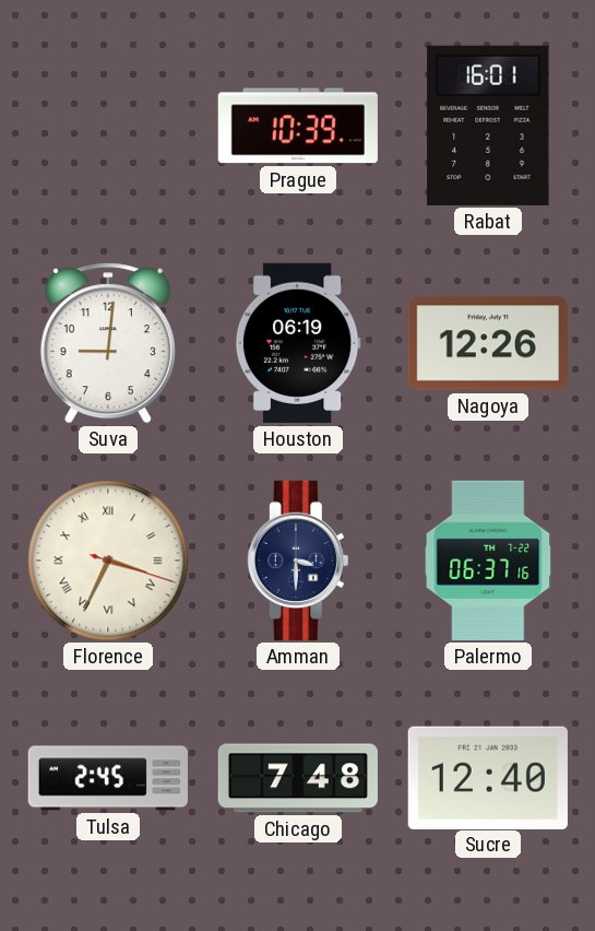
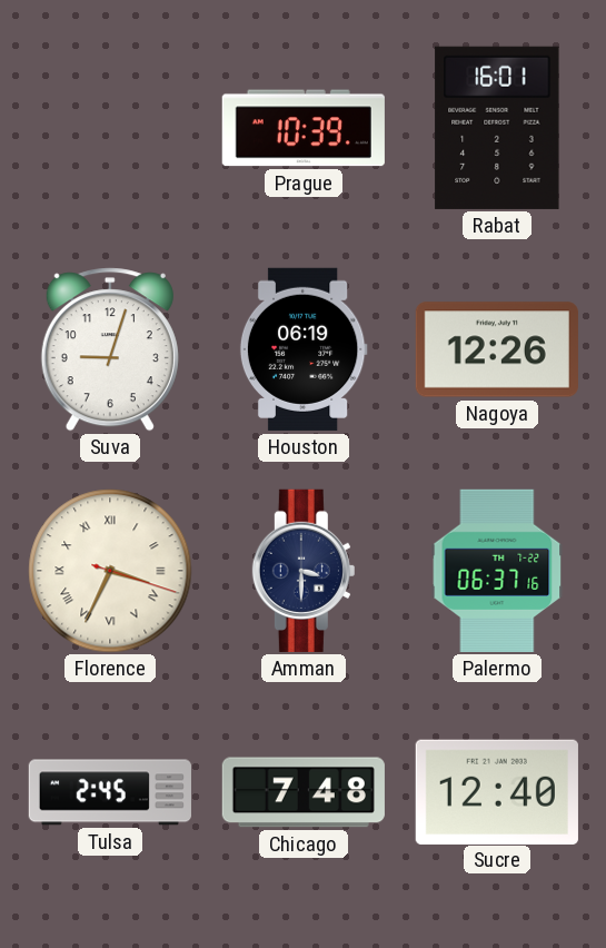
Suva: 9:01 -> 9:03
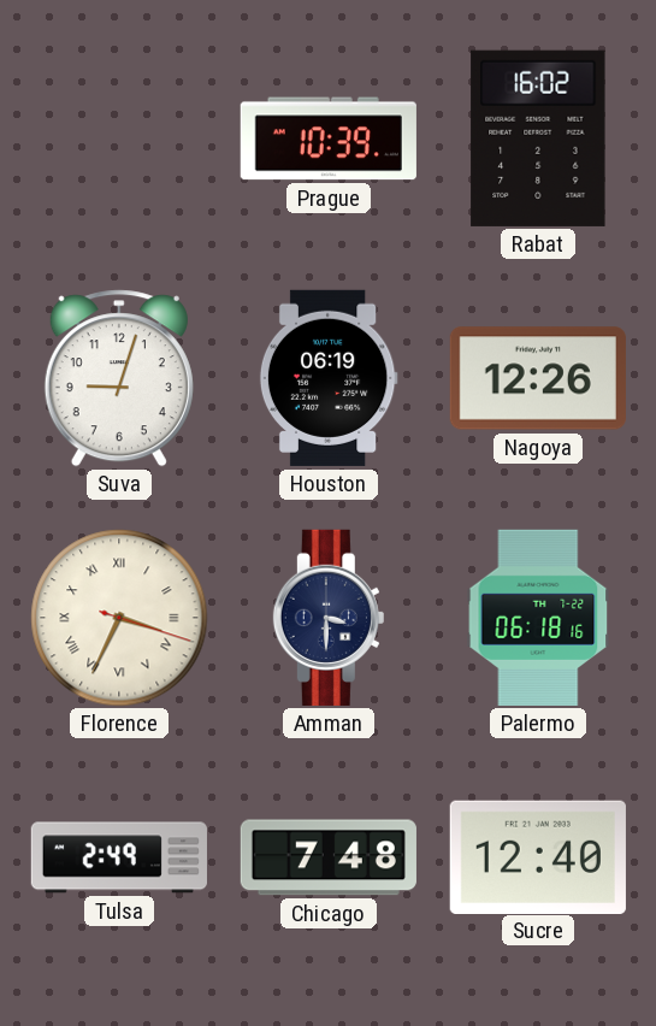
Rabat: 16:01 -> 16:02
Palermo: 06:37 -> 06:18
Tulsa: 2:45 -> 2:49
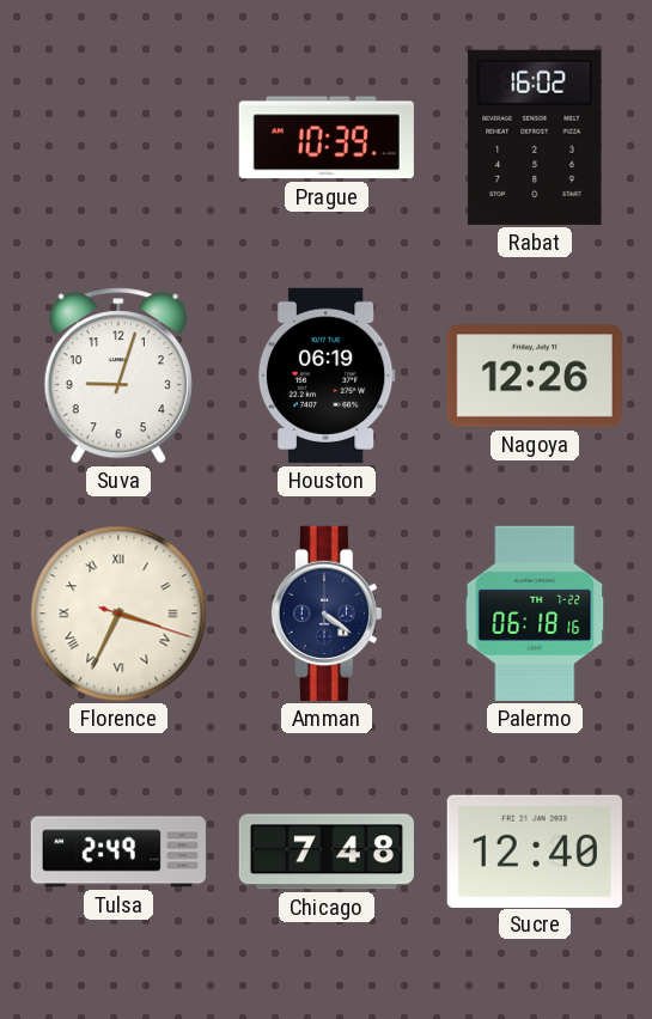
Amman: 3:30 -> 4:21
